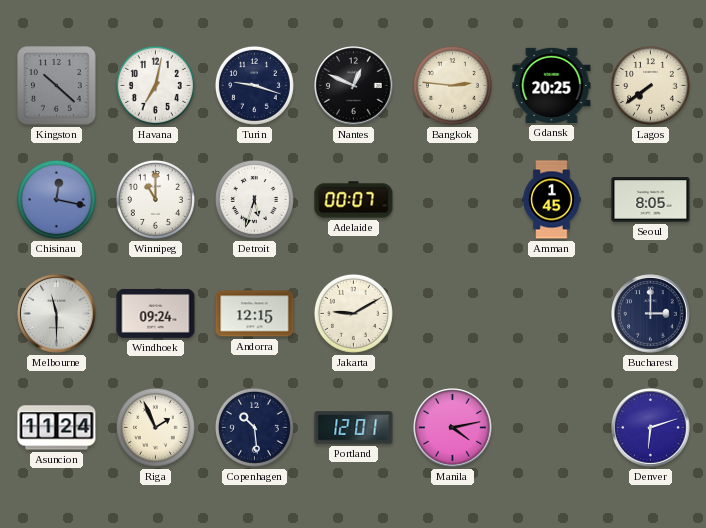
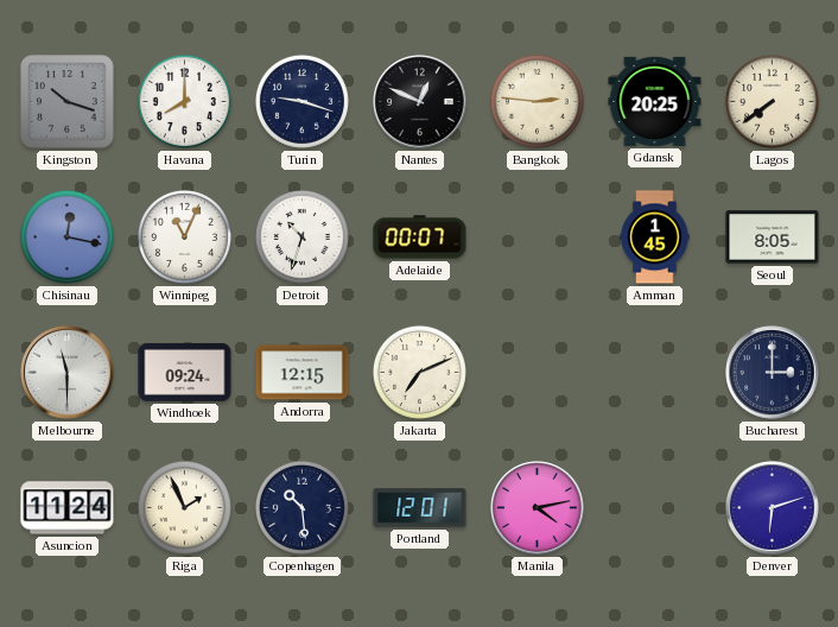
Kingston: 10:22 -> 10:18
Havana: 7:02 -> 8:00
Winnipeg: 11:00 -> 11:04
Detroit: 5:33 -> 10:33
Jakarta: 9:10 -> 7:11
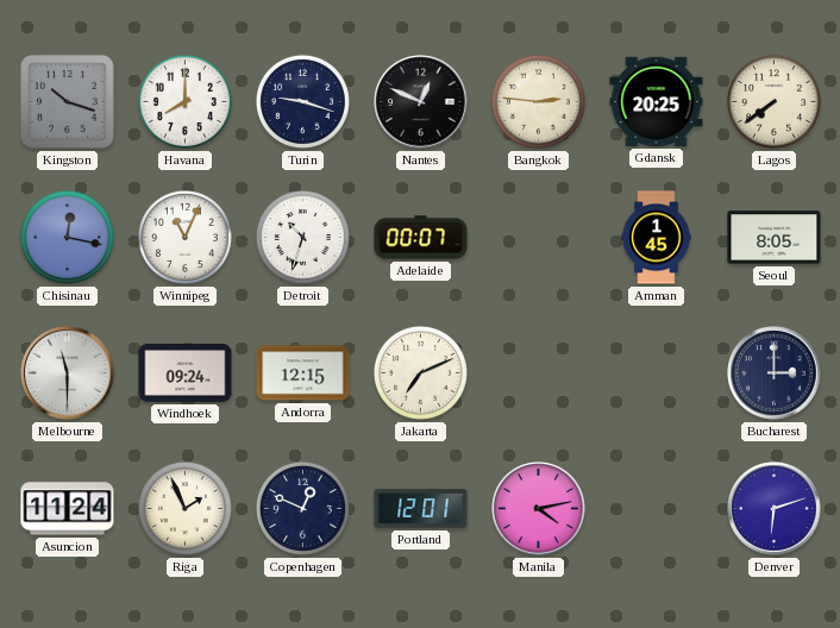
Copenhagen: 10:29 -> 12:49
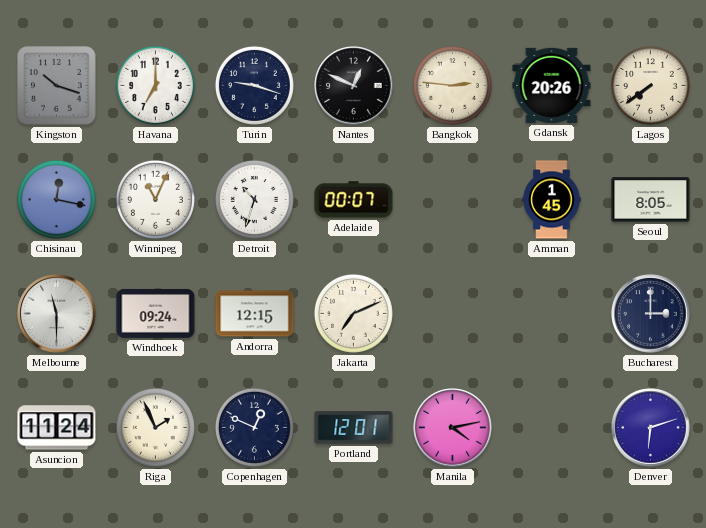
Havana: 8:00 -> 7:00
Gdansk: 20:25 -> 20:26
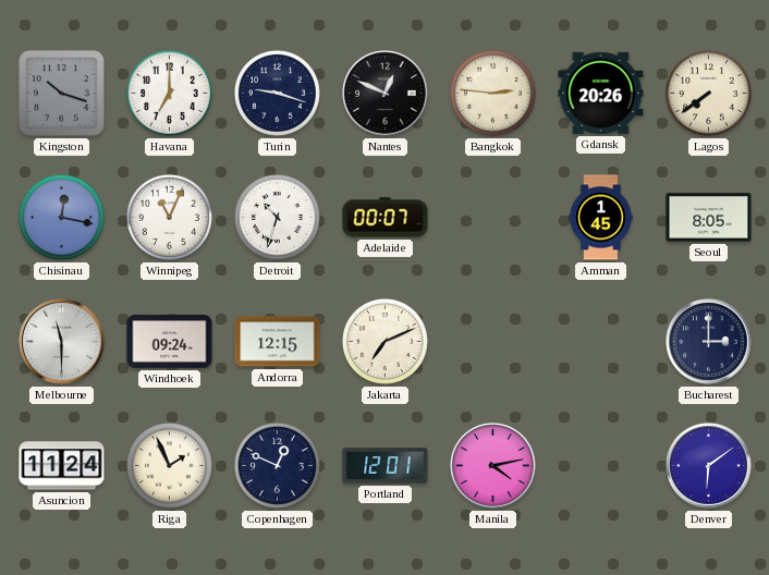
Denver: 6:12 -> 6:09
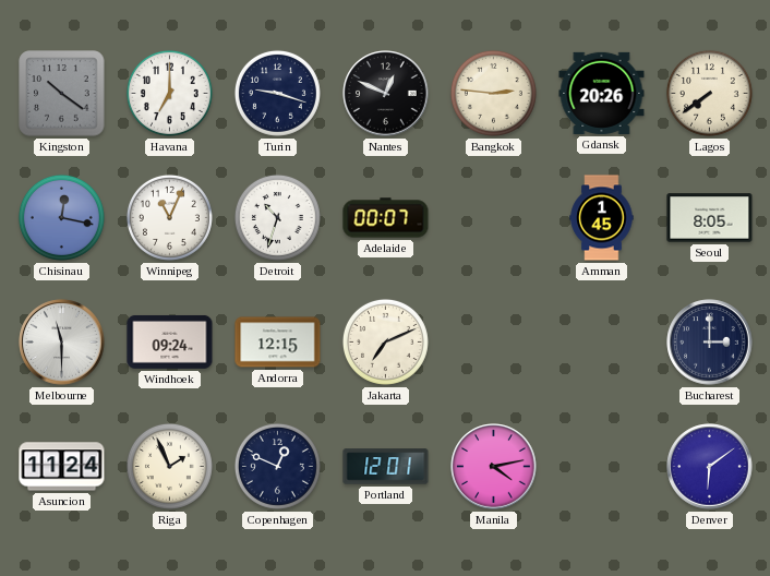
Kingston: 10:18 -> 10:21
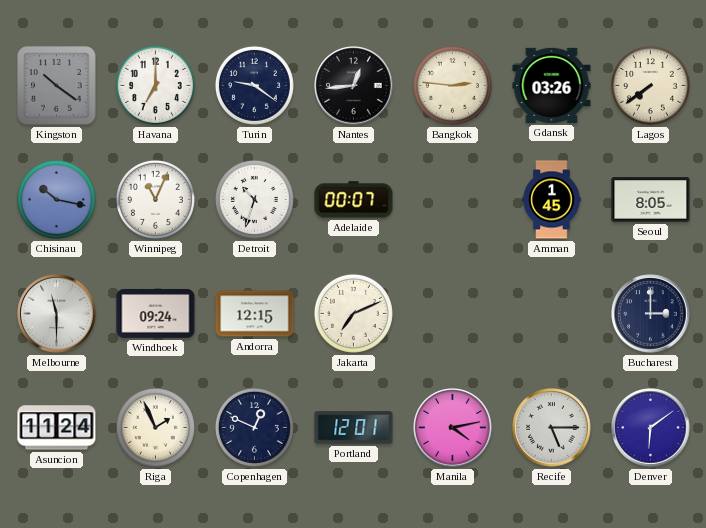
Turin: 9:18 -> 9:21
Nantes: 12:49 -> 12:44
Gdansk: 20:26 -> 03:26
Chisinau: 12:17 -> 10:17
Recife: none -> 5:15
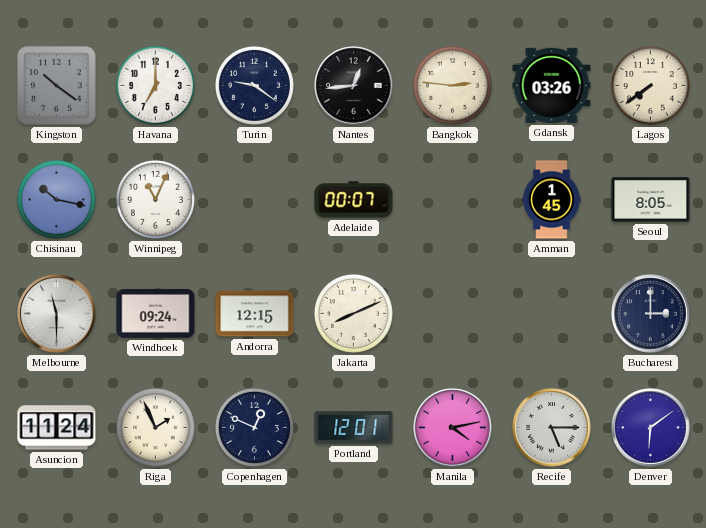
Detroit: 10:33 -> none
Jakarta: 7:11 -> 8:11
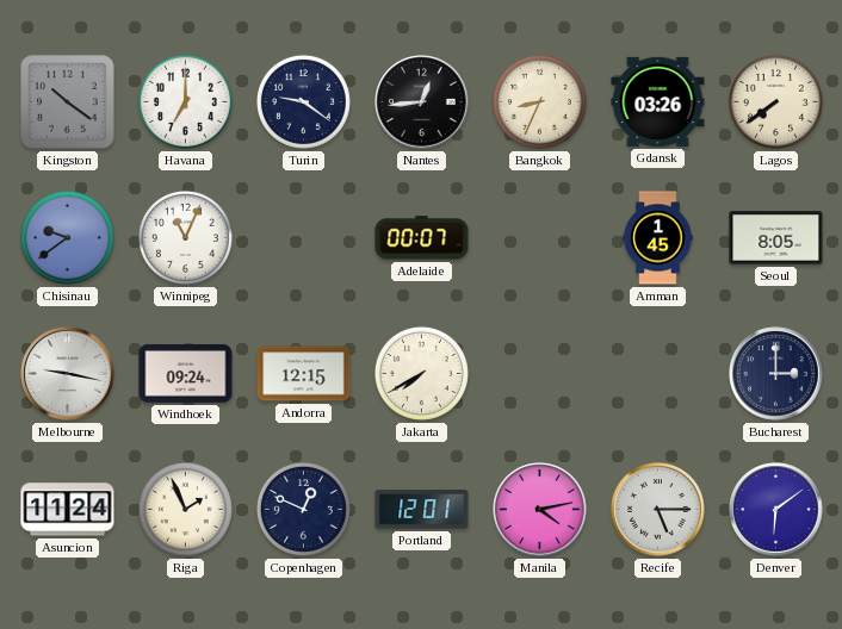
Bangkok: 2:46 -> 8:34
Chisinau: 10:17 -> 9:39
Melbourne: 11:30 -> 9:17
Jakarta: 8:11 -> 7:40
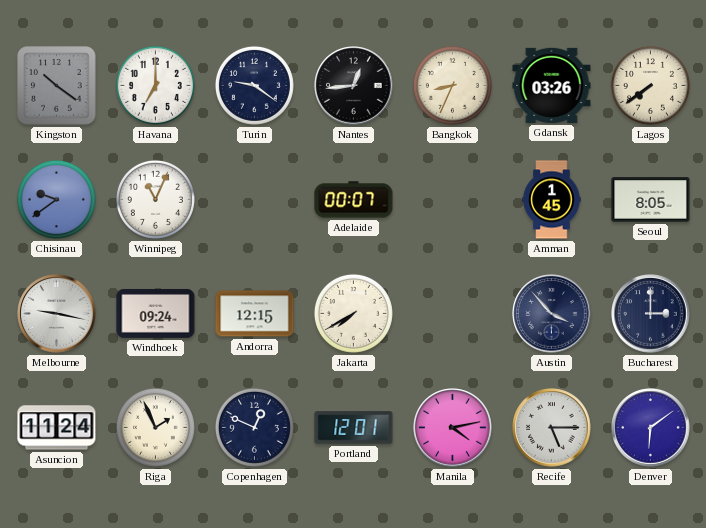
Austin: none -> 3:53
